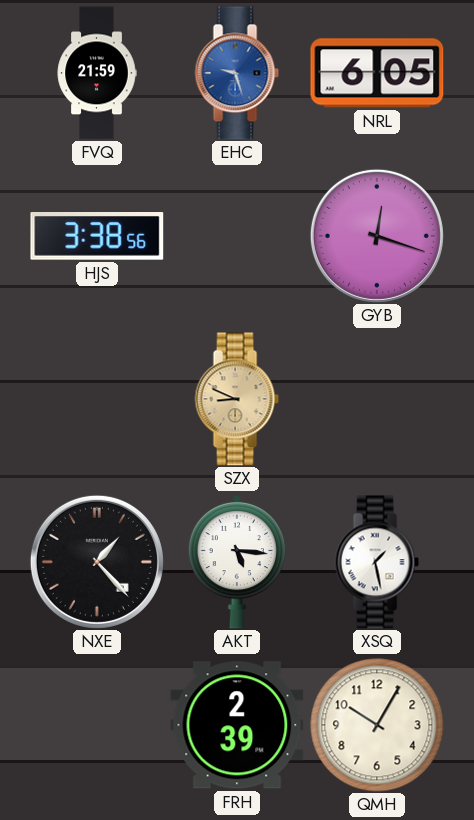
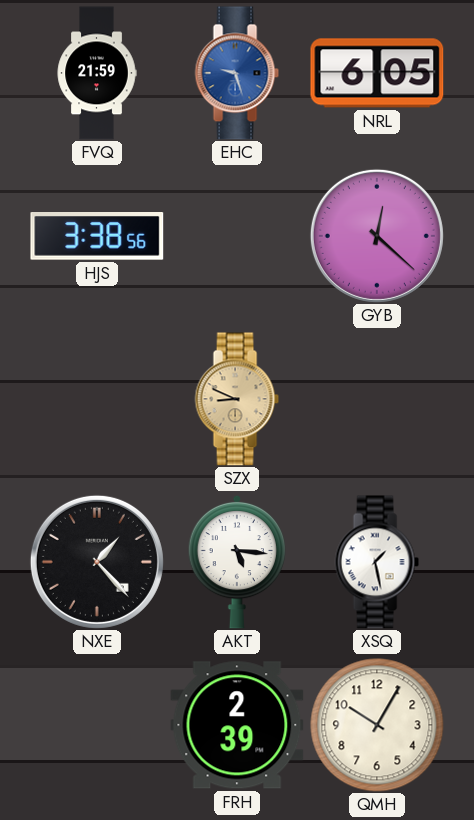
GYB: 12:18 -> 12:22
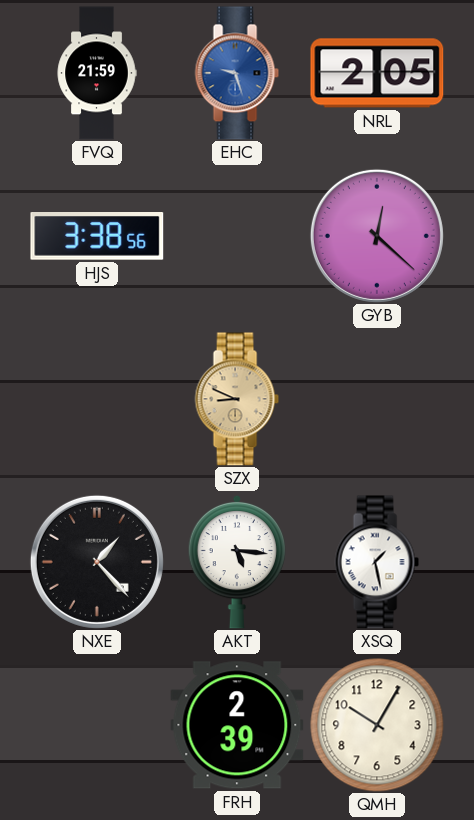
NRL: 6:05 -> 2:05
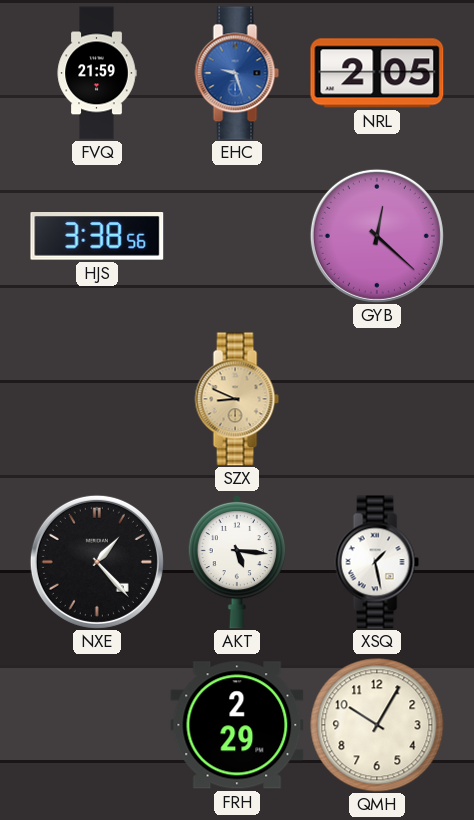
FRH: 2:39 -> 2:29
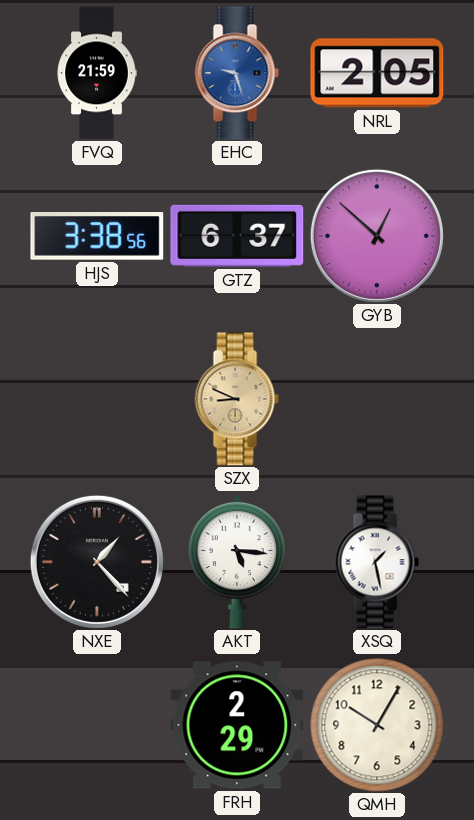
GTZ: none -> 6:37
GYB: 12:22 -> 12:52
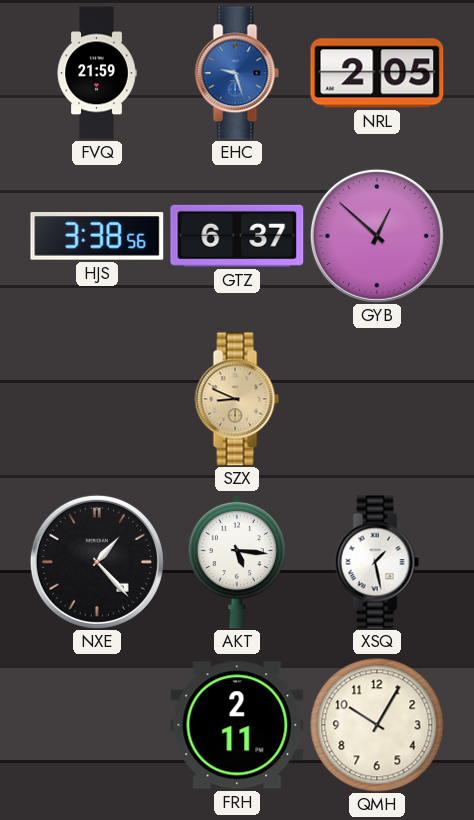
FRH: 2:29 -> 2:11
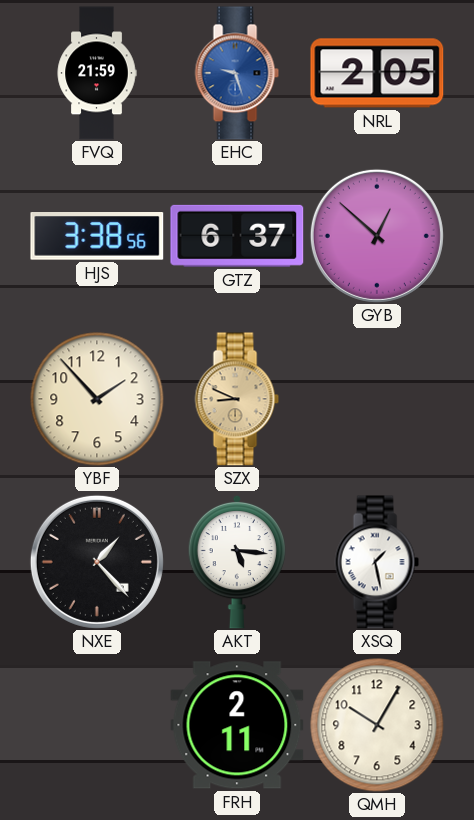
YBF: none -> 1:53
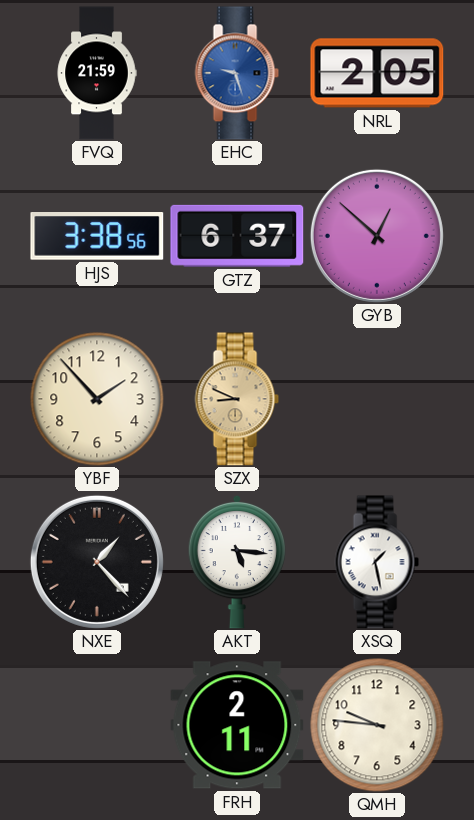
QMH: 10:05 -> 9:46
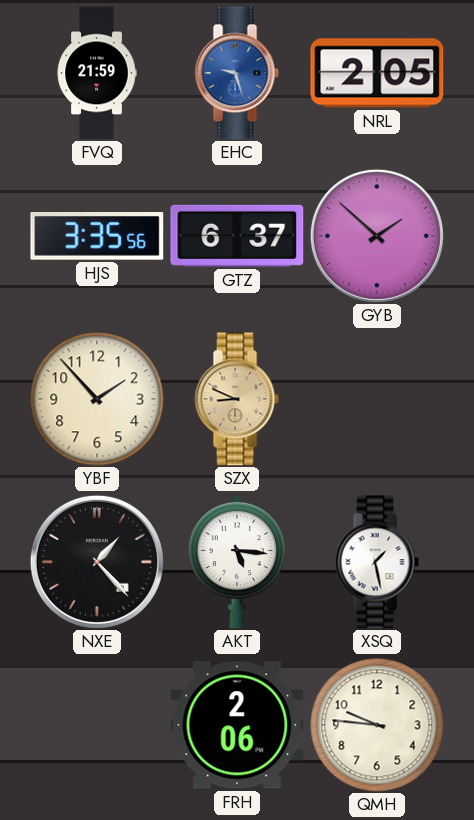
HJS: 3:38 -> 3:35
GYB: 12:52 -> 1:52
FRH: 2:11 -> 2:06
